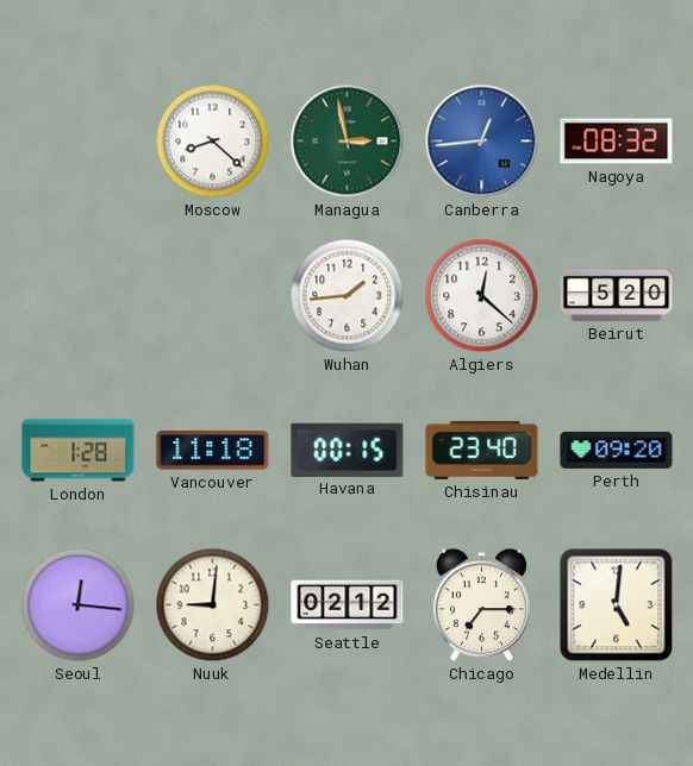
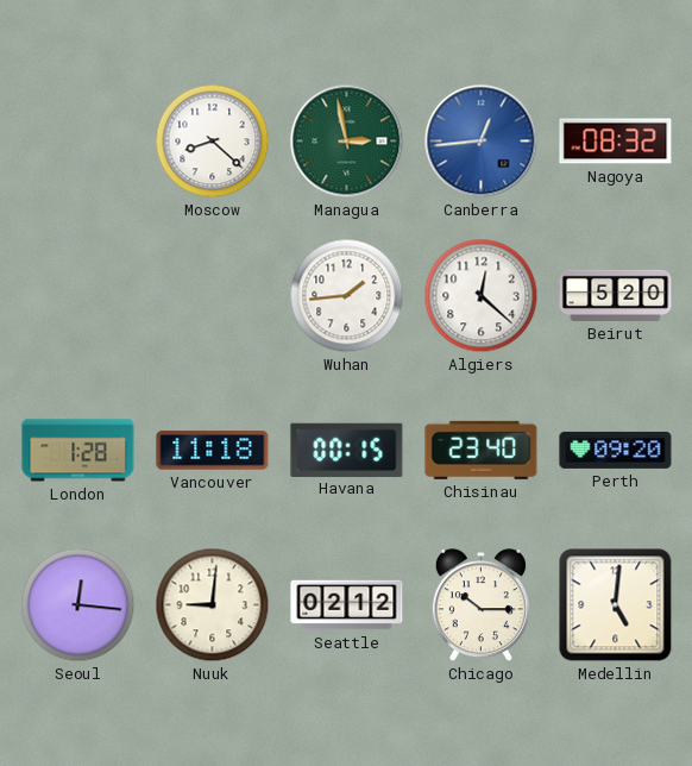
Chicago: 7:15 -> 10:15
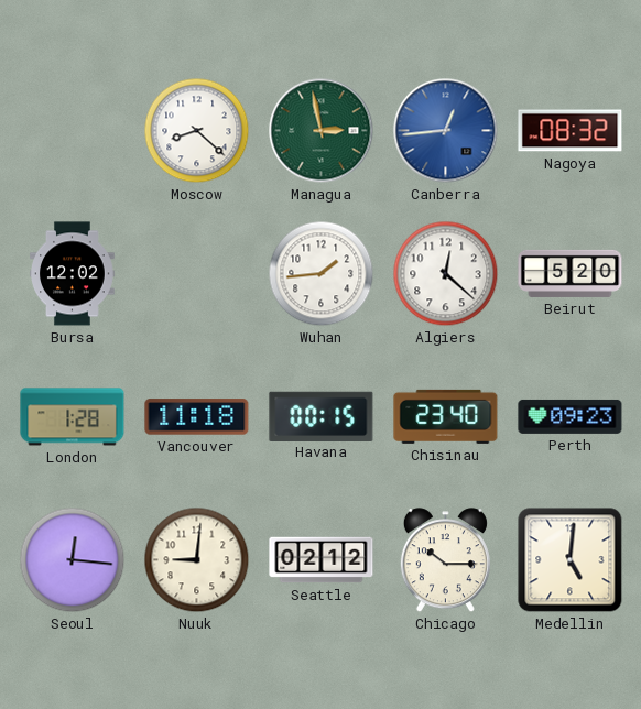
Bursa: none -> 12:02
Perth: 09:20 -> 09:23
